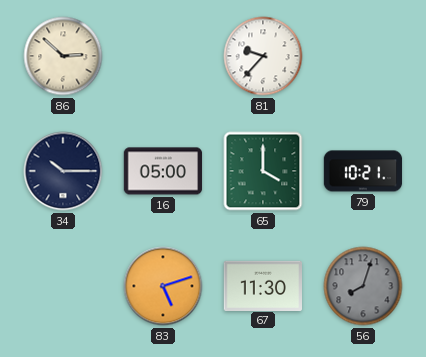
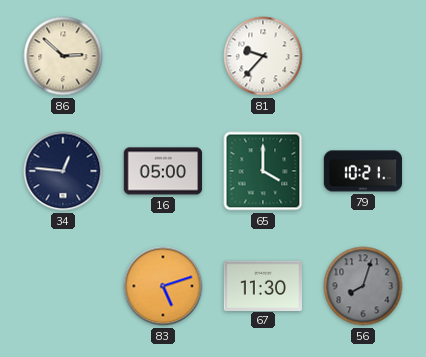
34: 10:15 -> 12:46
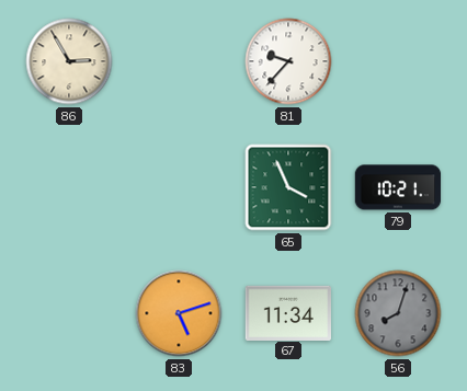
86: 2:52 -> 2:55
34: 12:46 -> none
16: 05:00 -> none
65: 4:00 -> 3:56
67: 11:30 -> 11:34
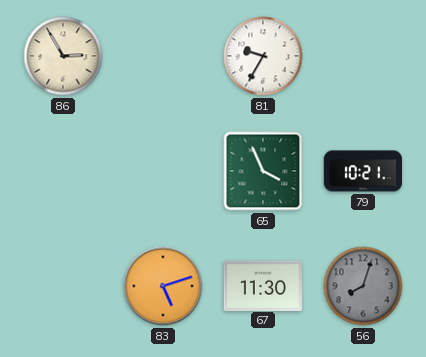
81: 9:37 -> 9:35
67: 11:34 -> 11:30
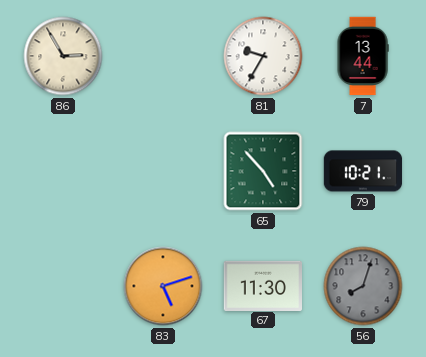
7: none -> 13:44
65: 3:56 -> 4:53
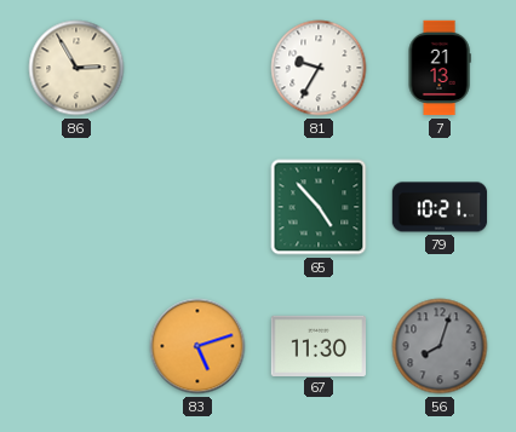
7: 13:44 -> 21:13
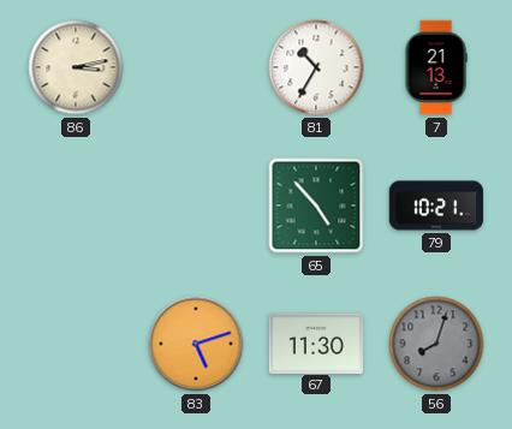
86: 2:55 -> 3:13
81: 9:35 -> 10:35
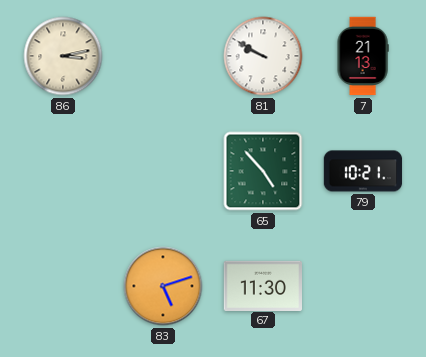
81: 10:35 -> 9:50
56: 8:03 -> none
